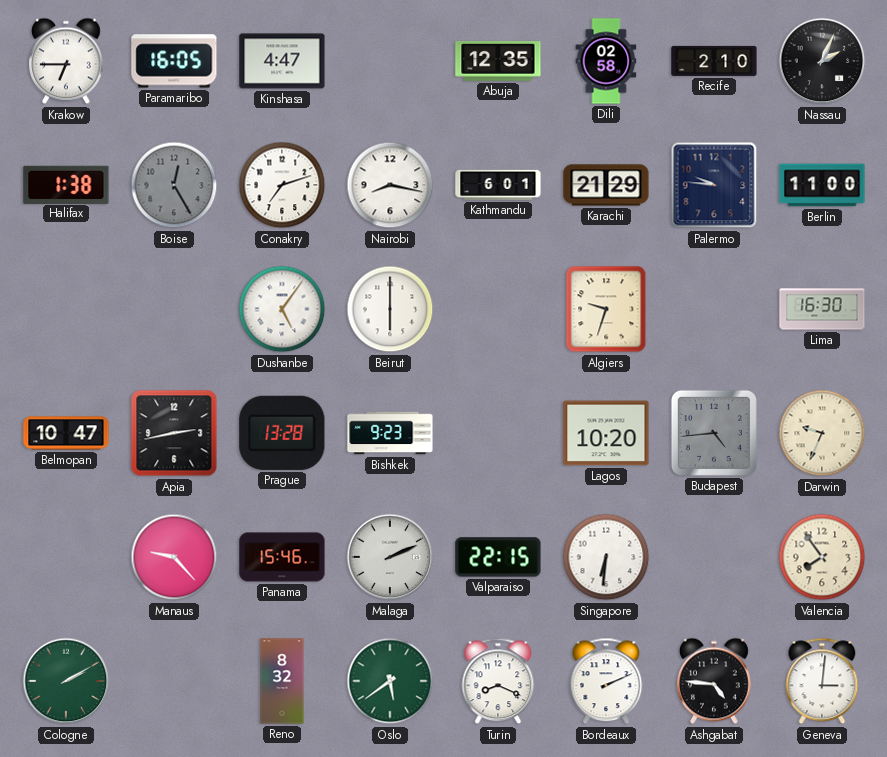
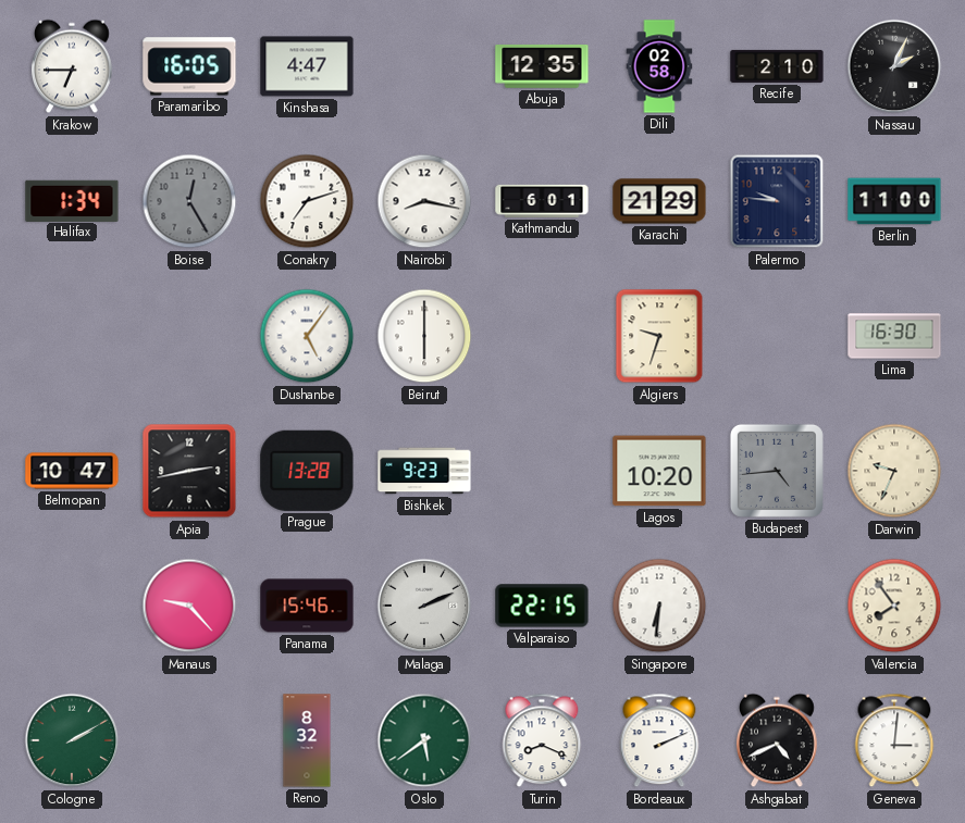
Halifax: 1:38 -> 1:34
Ashgabat: 4:46 -> 4:41
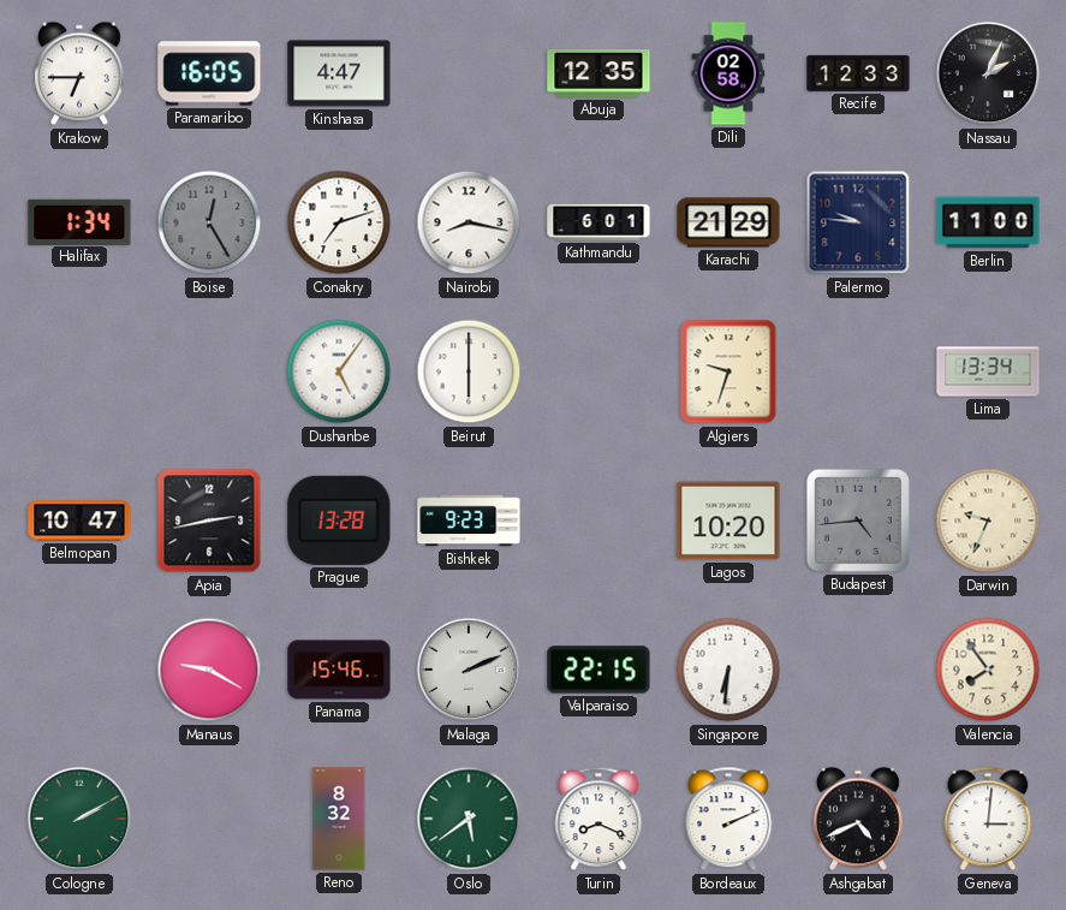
Recife: 2:10 -> 12:33
Lima: 16:30 -> 13:34
Manaus: 9:23 -> 9:20
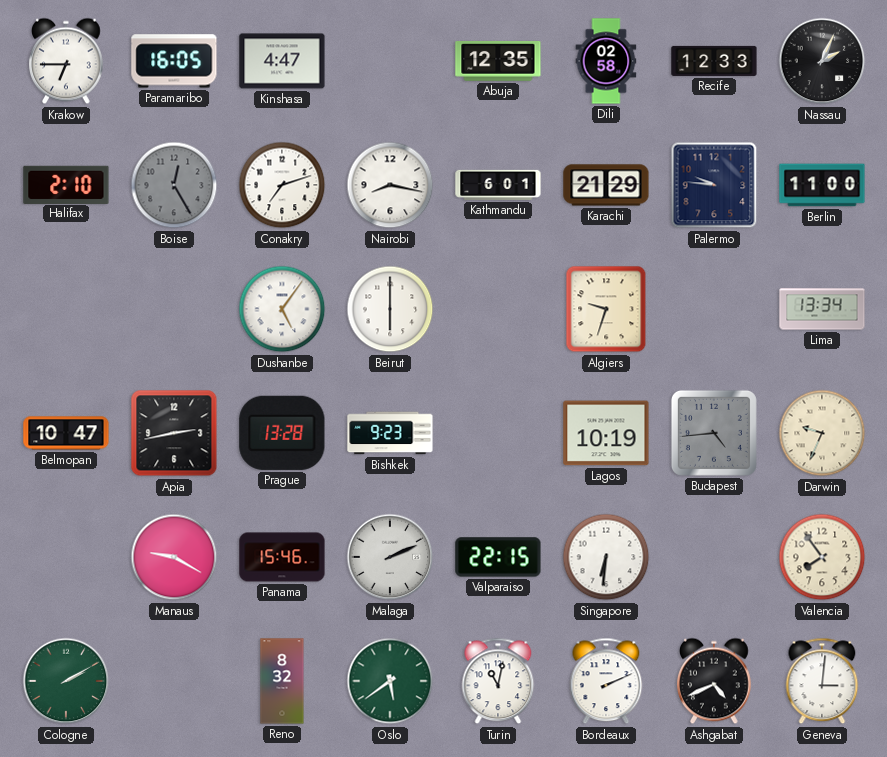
Halifax: 1:34 -> 2:10
Lagos: 10:20 -> 10:19
Turin: 8:19 -> 11:02
